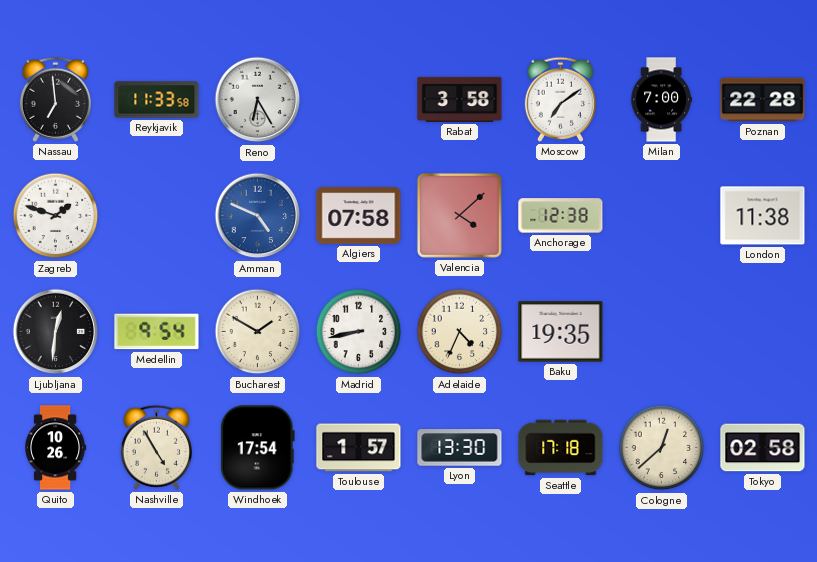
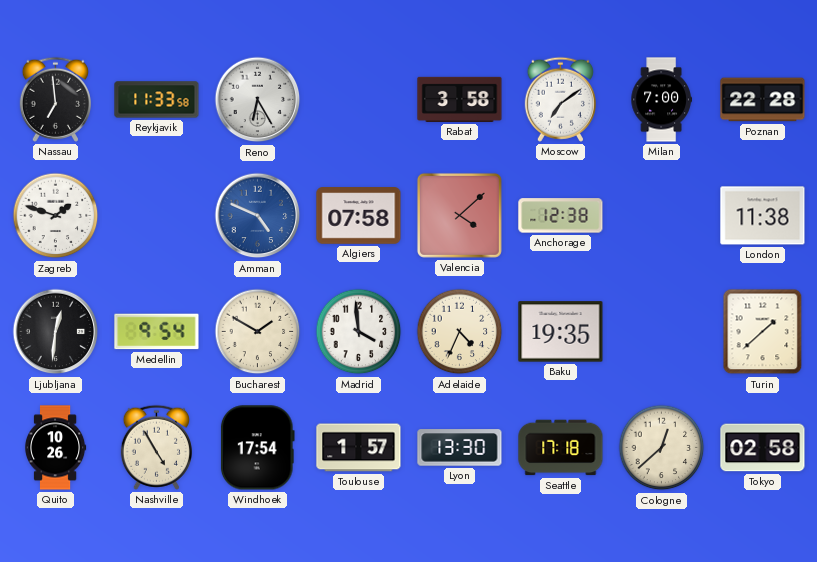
Madrid: 8:43 -> 3:59
Turin: none -> 1:38
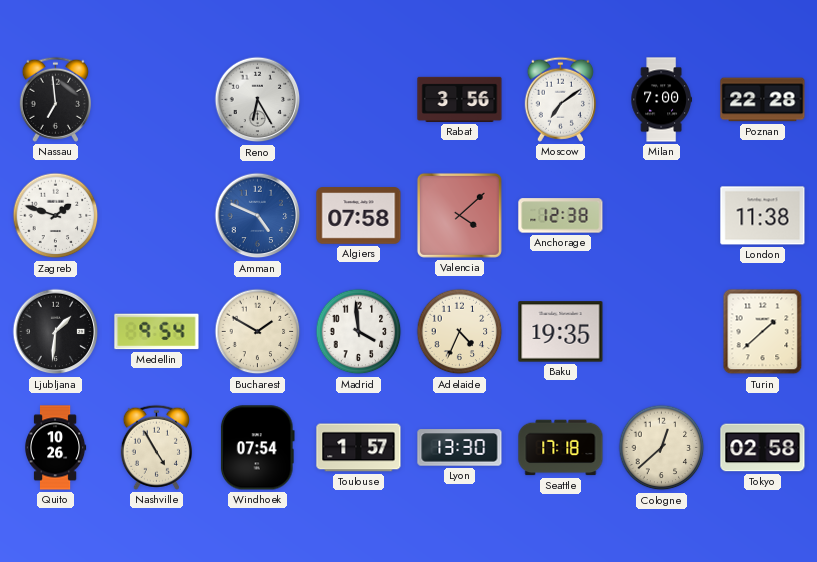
Reykjavik: 11:33 -> none
Rabat: 3:58 -> 3:56
Ljubljana: 12:31 -> 1:31
Windhoek: 17:54 -> 07:54
